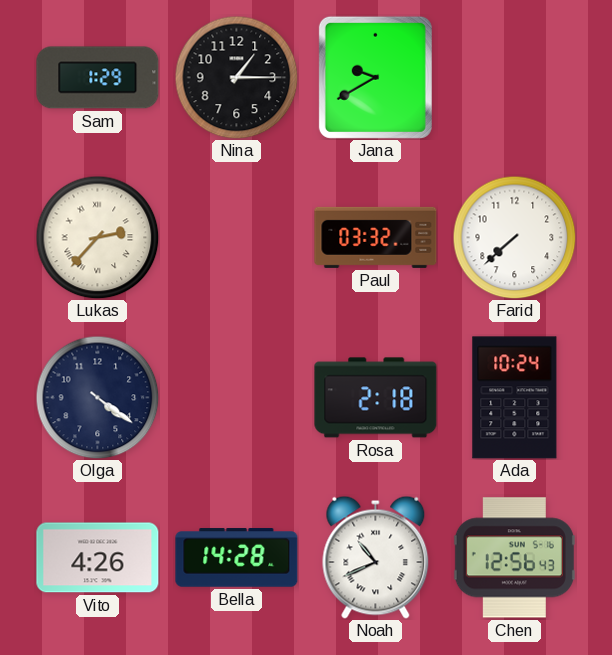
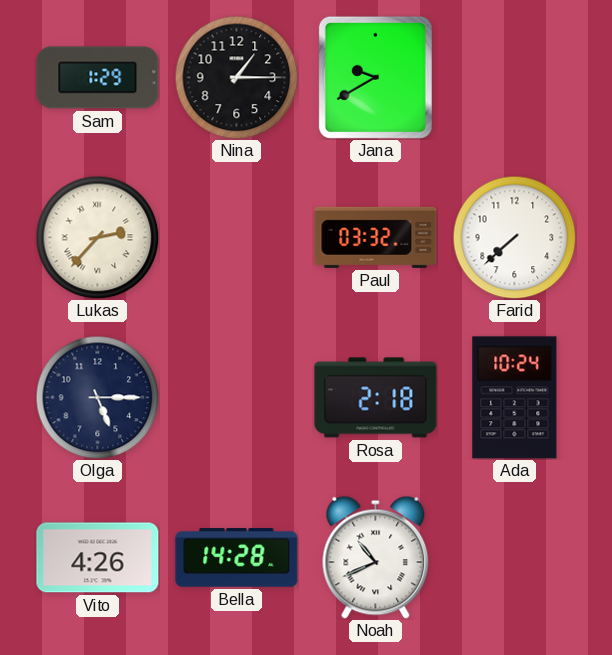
Olga: 4:21 -> 5:15
Chen: 12:56 -> none
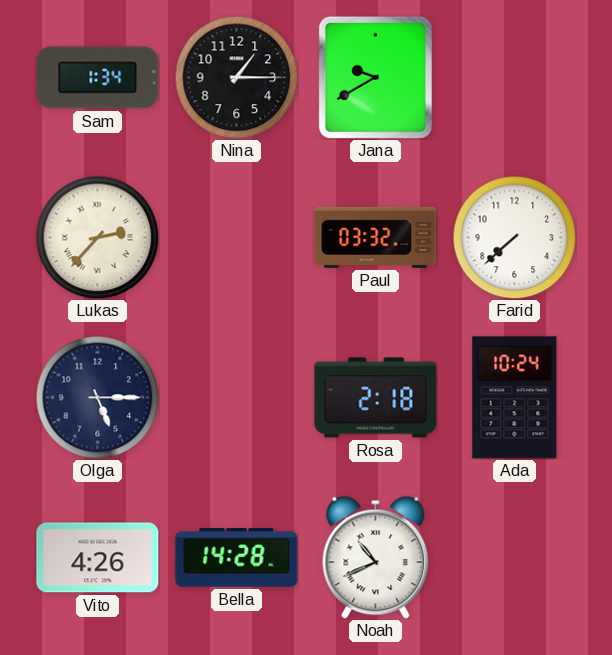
Sam: 1:29 -> 1:34
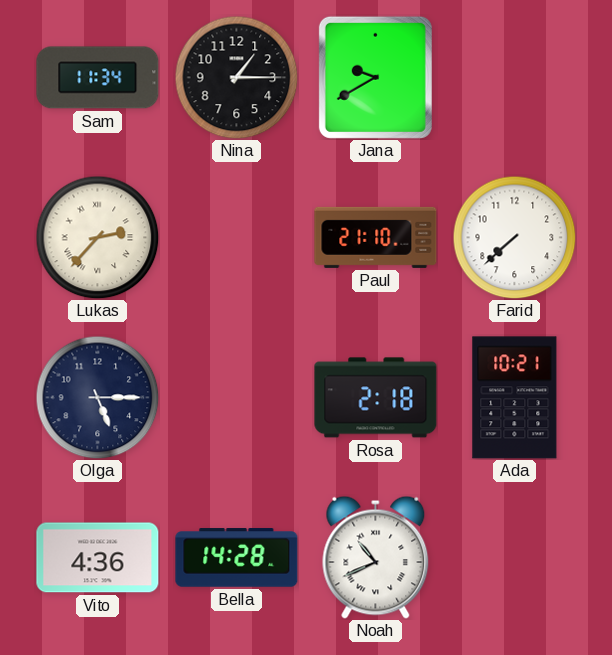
Sam: 1:34 -> 11:34
Paul: 03:32 -> 21:10
Ada: 10:24 -> 10:21
Vito: 4:26 -> 4:36
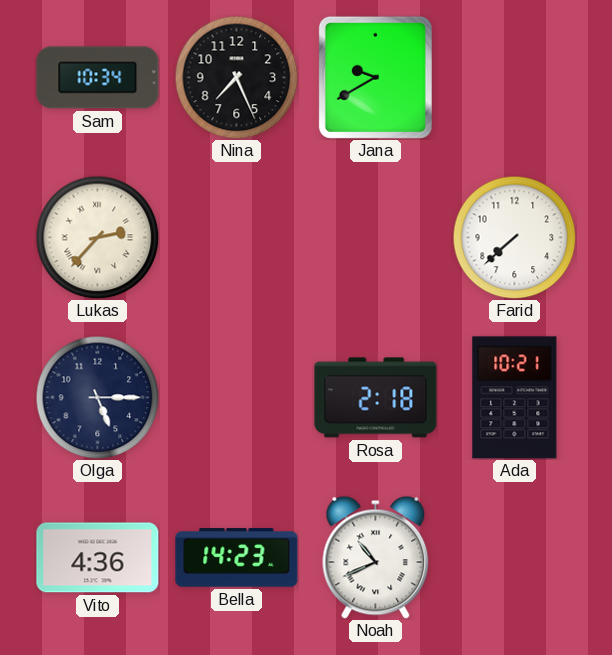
Sam: 11:34 -> 10:34
Nina: 1:15 -> 7:26
Paul: 21:10 -> none
Bella: 14:28 -> 14:23
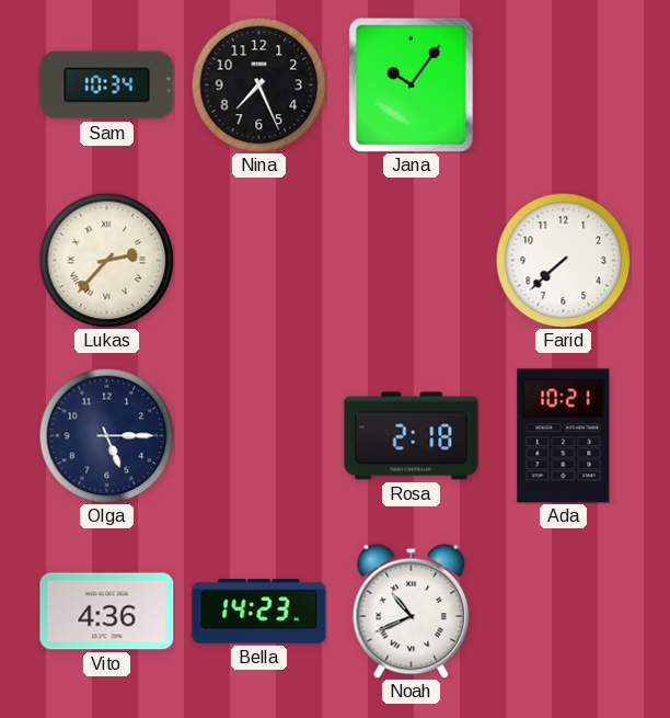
Jana: 9:40 -> 10:06
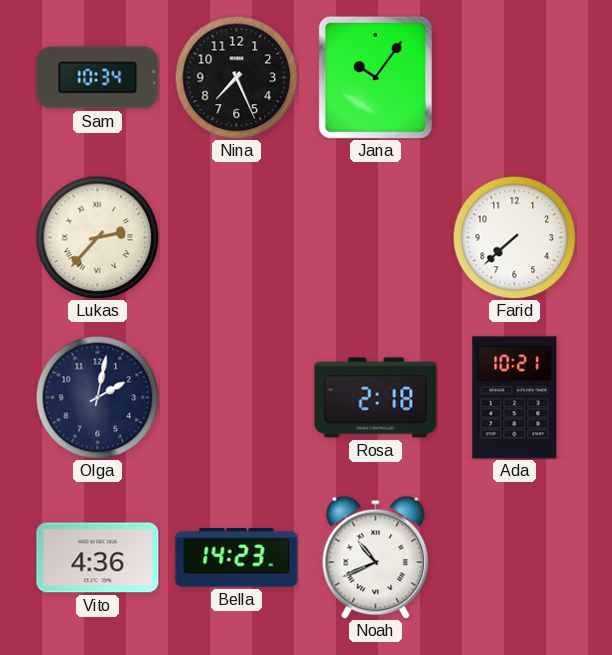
Olga: 5:15 -> 2:02
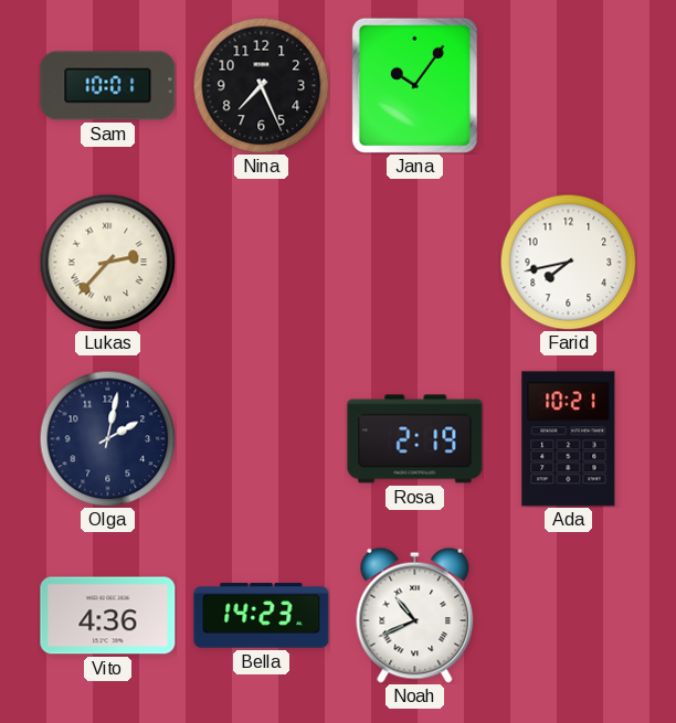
Sam: 10:34 -> 10:01
Farid: 7:38 -> 7:43
Rosa: 2:18 -> 2:19
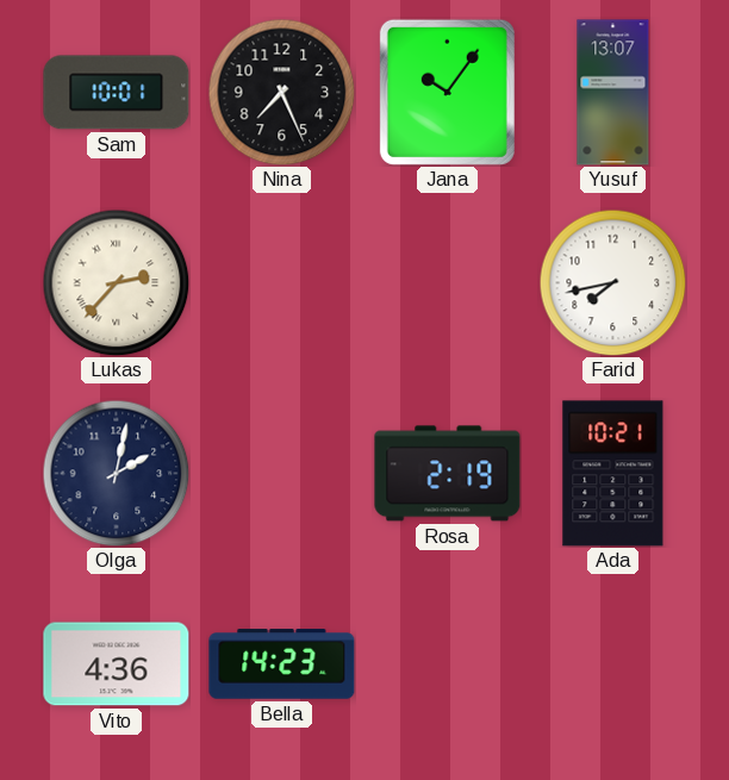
Yusuf: none -> 13:07
Noah: 10:41 -> none
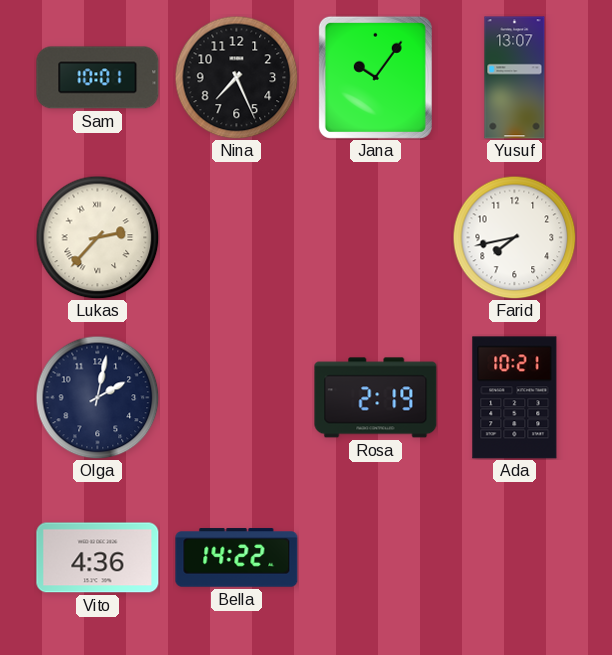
Bella: 14:23 -> 14:22
